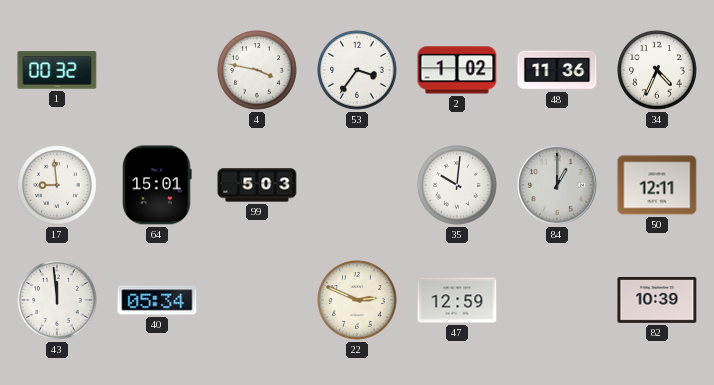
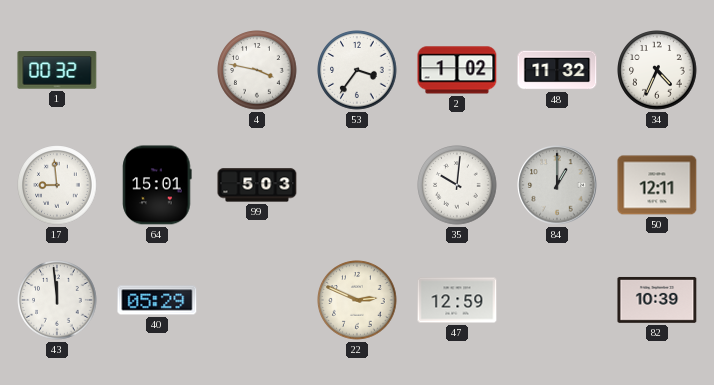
48: 11:36 -> 11:32
40: 05:34 -> 05:29
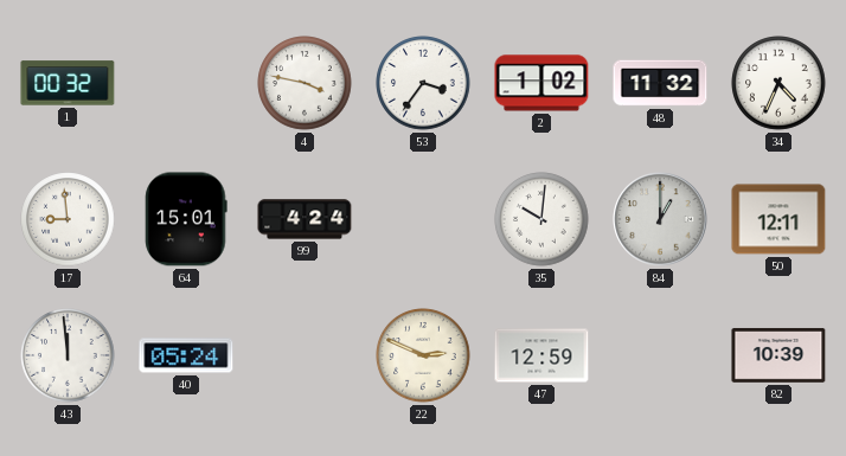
99: 5:03 -> 4:24
40: 05:29 -> 05:24
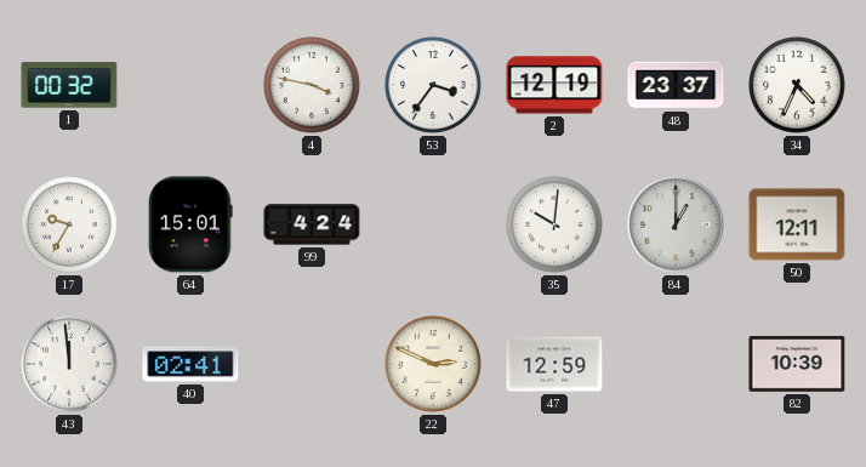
2: 1:02 -> 12:19
48: 11:32 -> 23:37
17: 8:59 -> 9:35
40: 05:24 -> 02:41
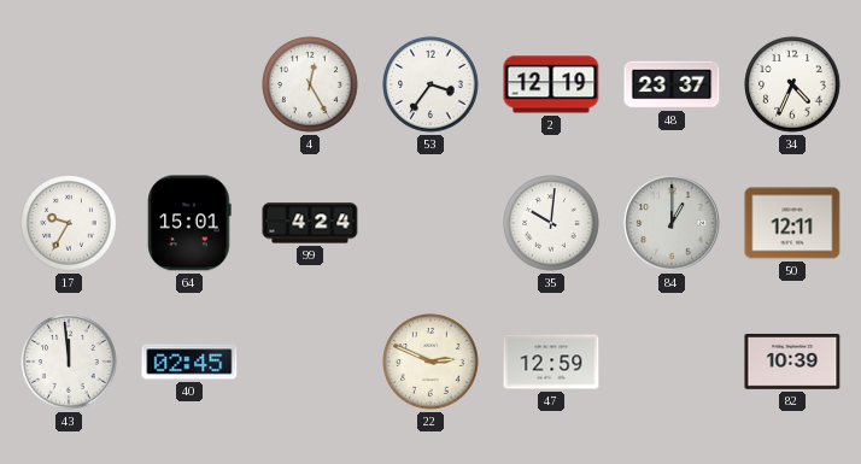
1: 00:32 -> none
4: 3:47 -> 12:25
40: 02:41 -> 02:45
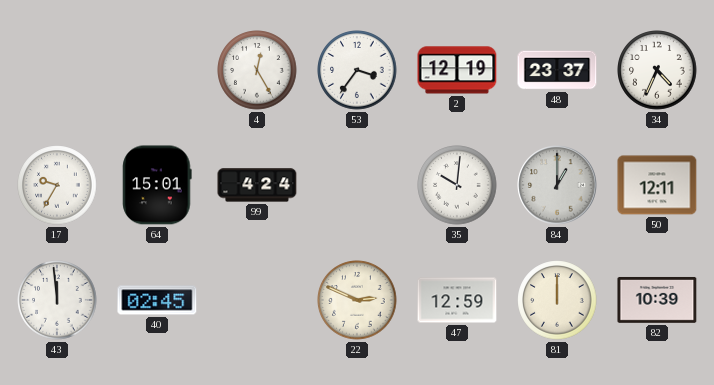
81: none -> 12:00
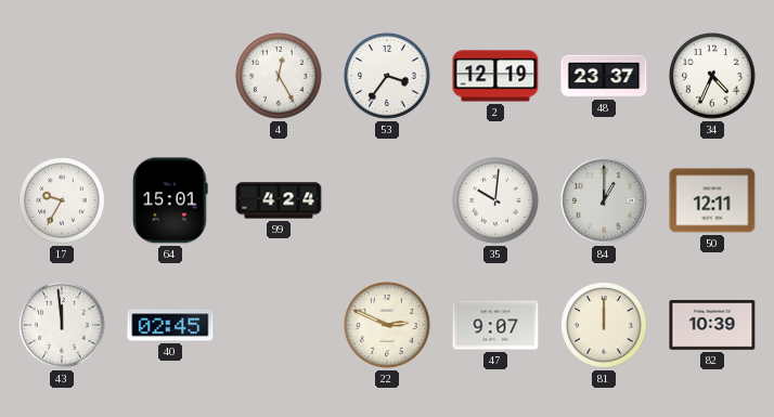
47: 12:59 -> 9:07
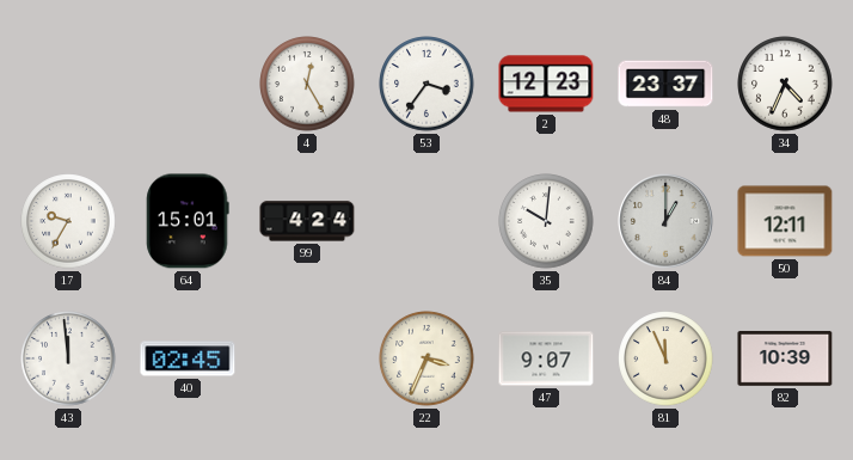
2: 12:19 -> 12:23
22: 2:49 -> 3:34
81: 12:00 -> 11:56
